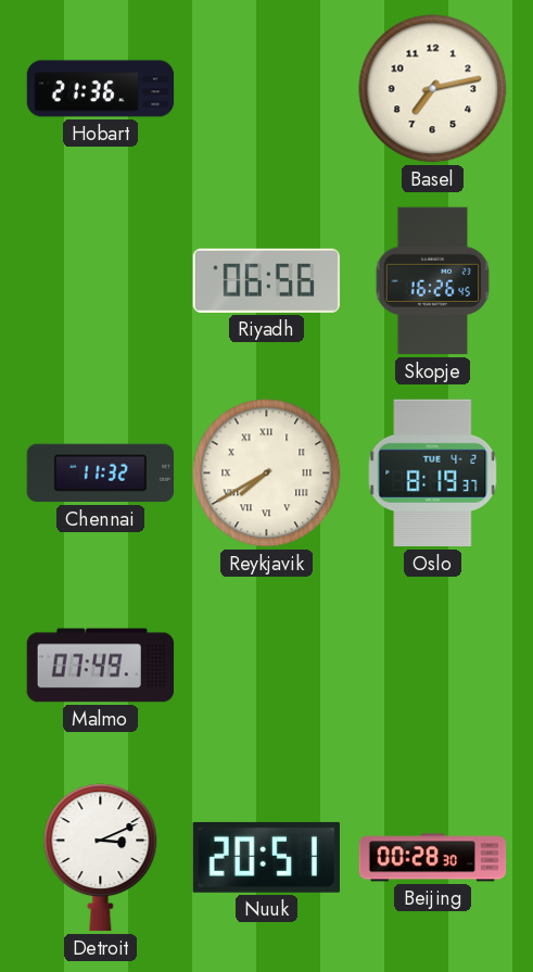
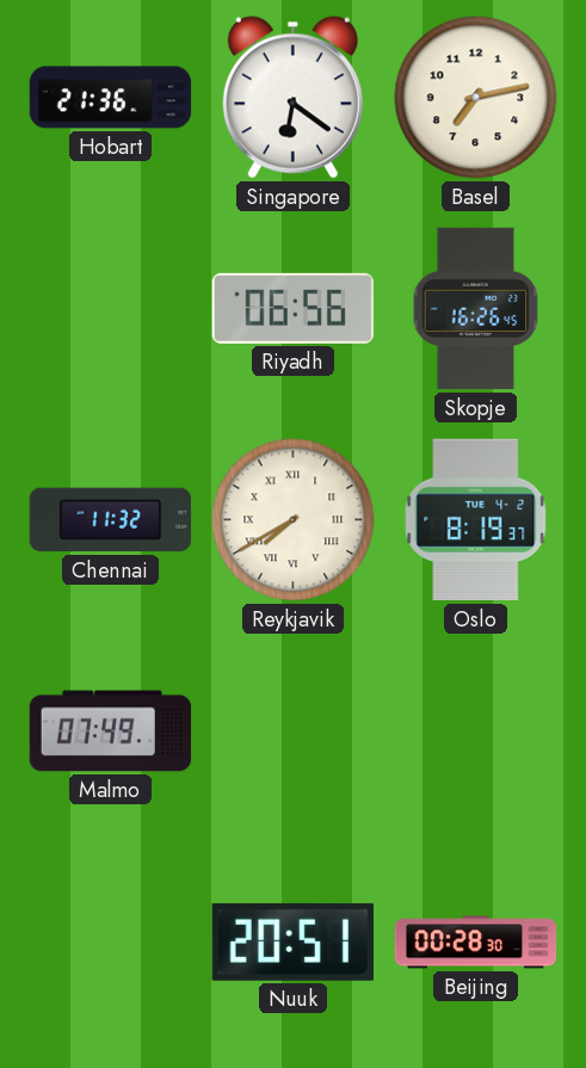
Singapore: none -> 6:21
Detroit: 3:11 -> none
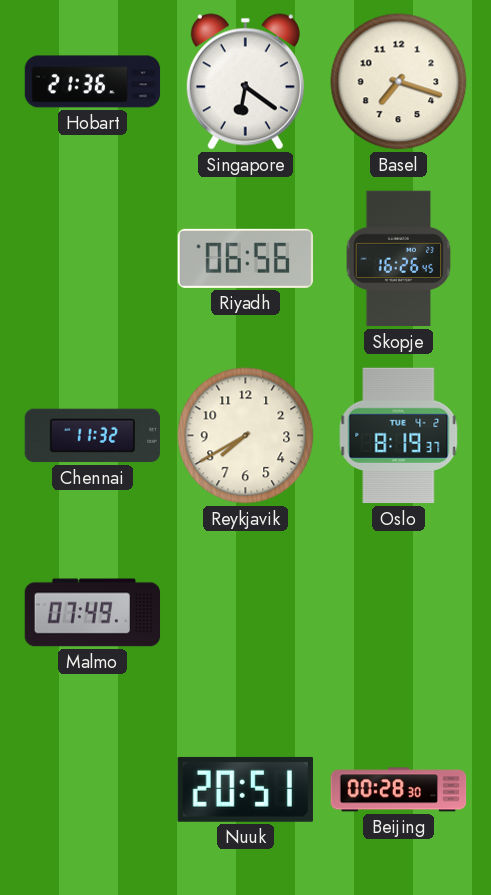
Basel: 7:13 -> 7:18
Reykjavik numerals: Roman -> Arabic
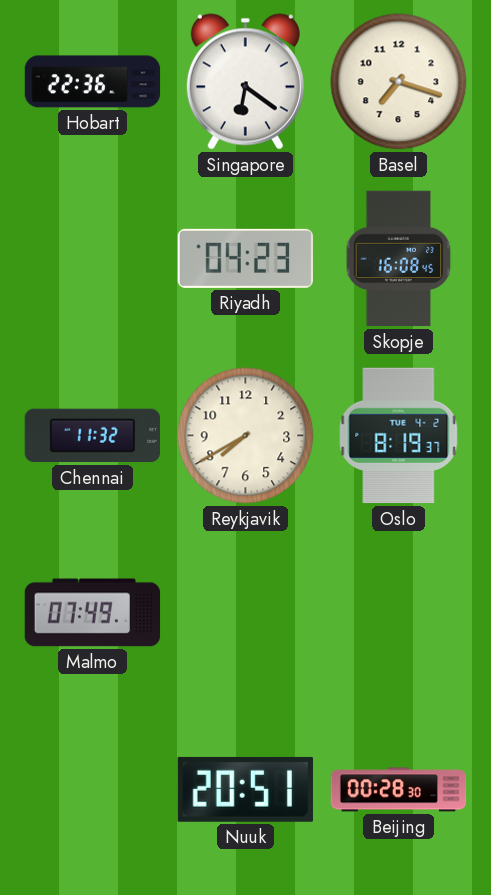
Hobart: 21:36 -> 22:36
Riyadh: 06:56 -> 04:23
Skopje: 16:26 -> 16:08
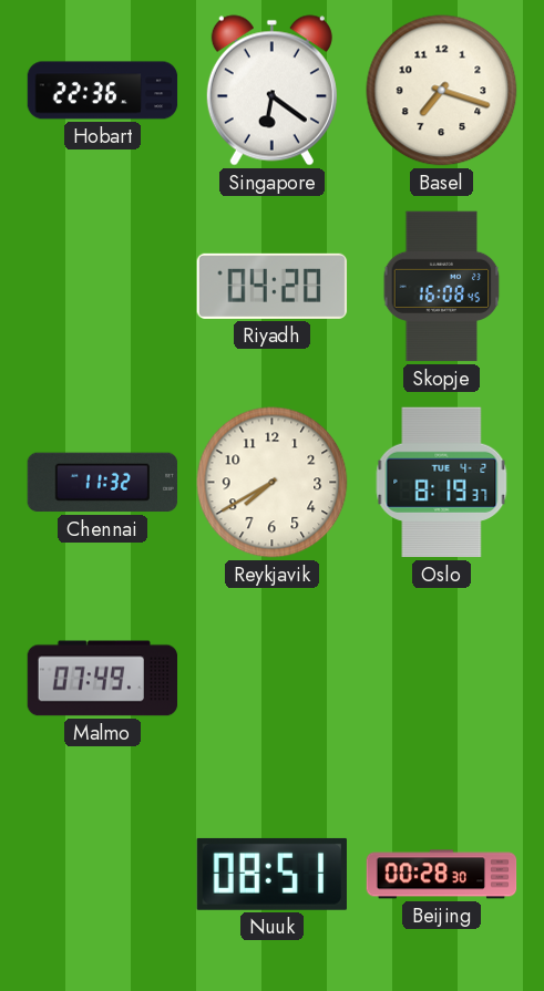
Riyadh: 04:23 -> 04:20
Nuuk: 20:51 -> 08:51
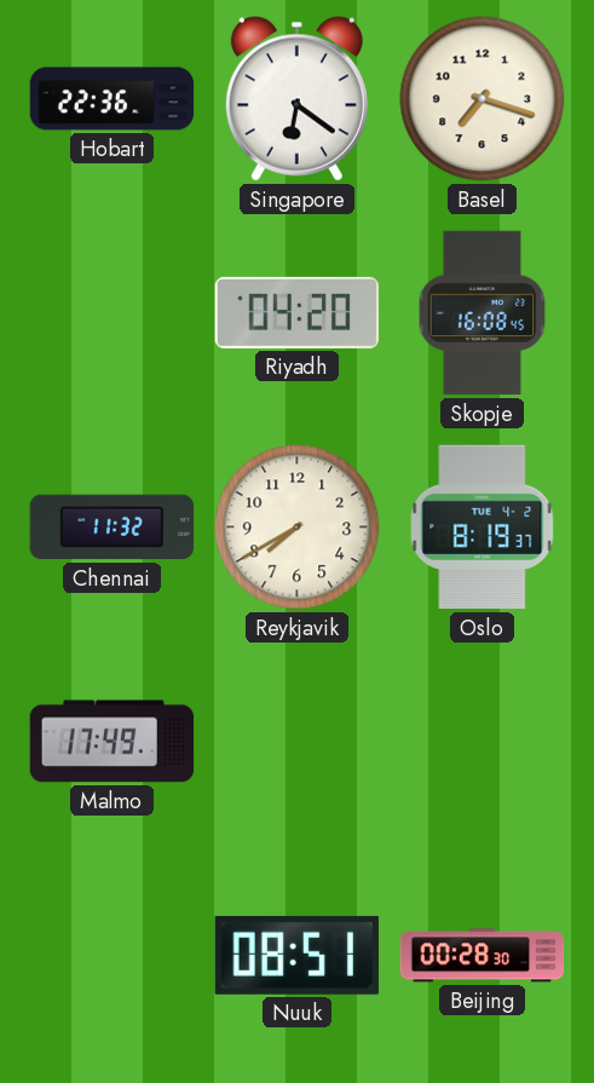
Malmo: 07:49 -> 17:49
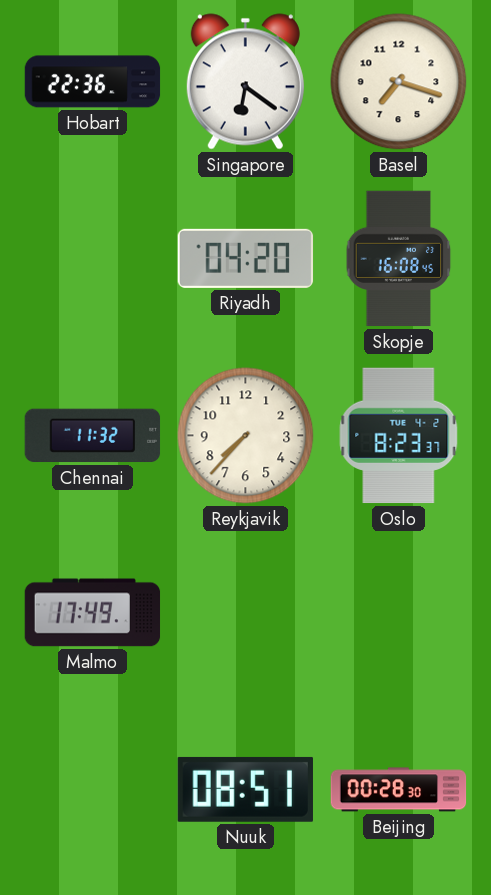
Reykjavik: 7:40 -> 7:37
Oslo: 8:19 -> 8:23
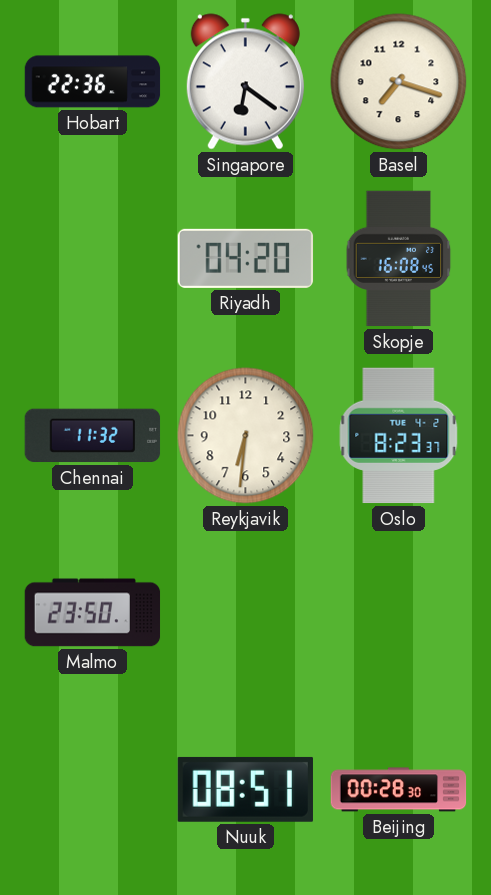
Reykjavik: 7:37 -> 6:31
Malmo: 17:49 -> 23:50
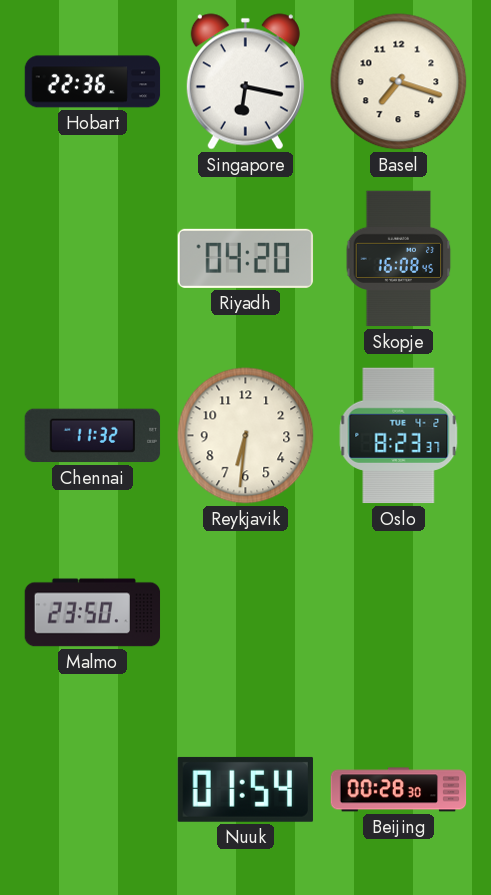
Singapore: 6:21 -> 6:17
Nuuk: 08:51 -> 01:54
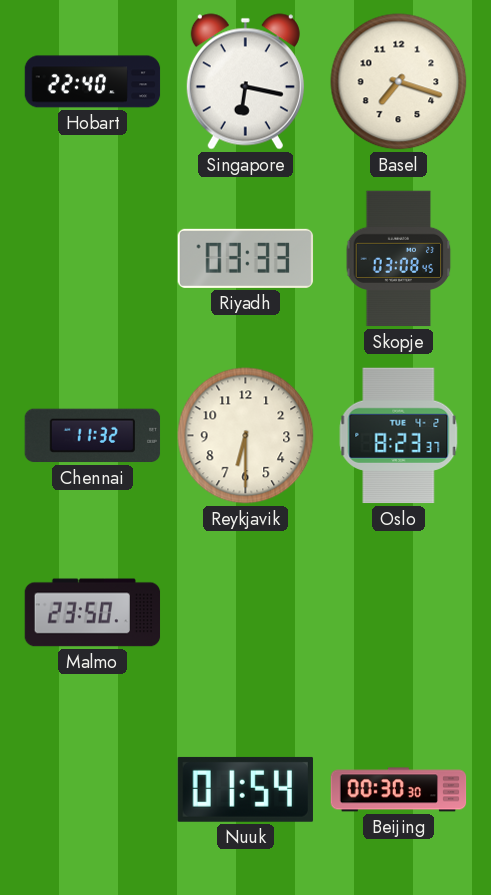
Hobart: 22:36 -> 22:40
Riyadh: 04:20 -> 03:33
Skopje: 16:08 -> 03:08
Reykjavik: 6:31 -> 6:30
Beijing: 00:28 -> 00:30
